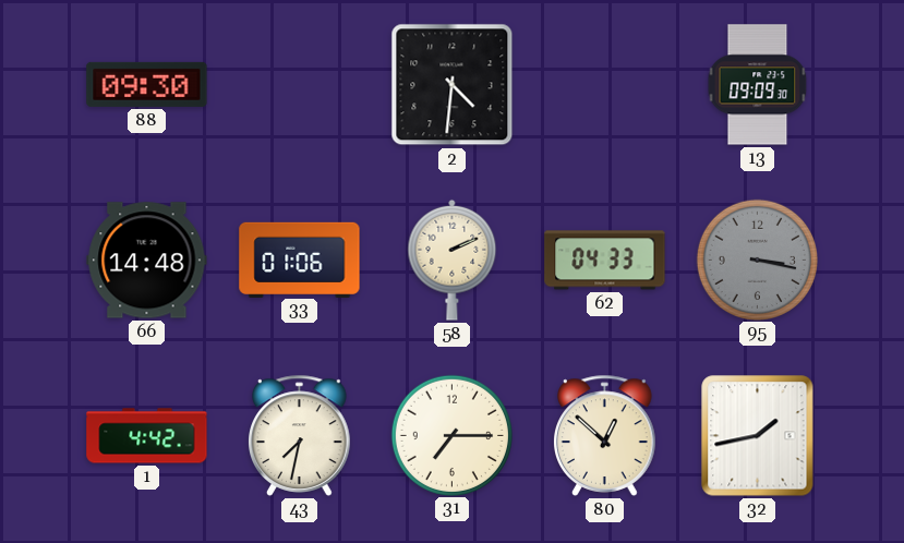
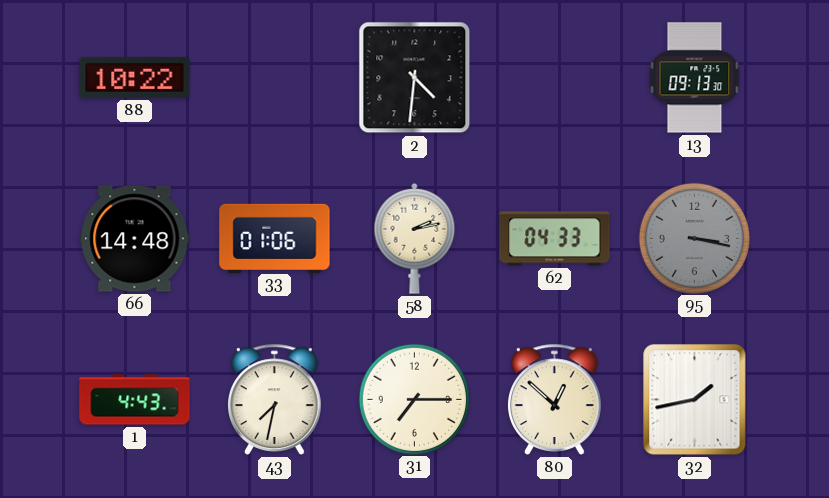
88: 09:30 -> 10:22
13: 09:09 -> 09:13
58: 2:11 -> 2:13
1: 4:42 -> 4:43
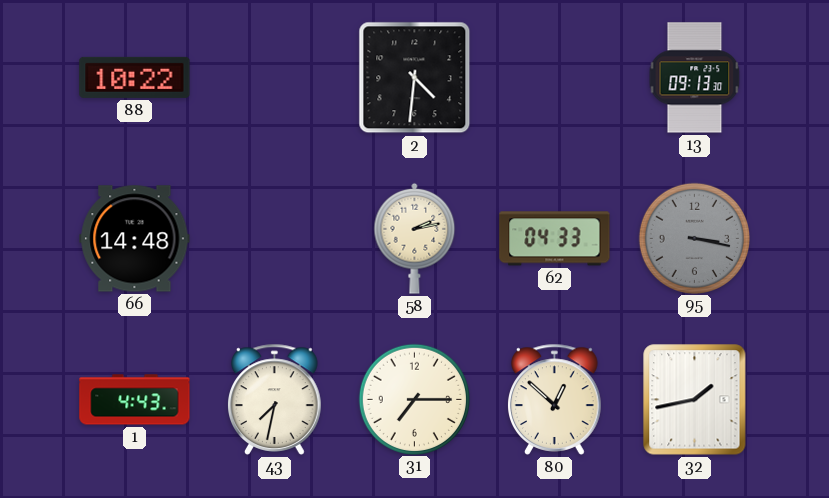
33: 01:06 -> none
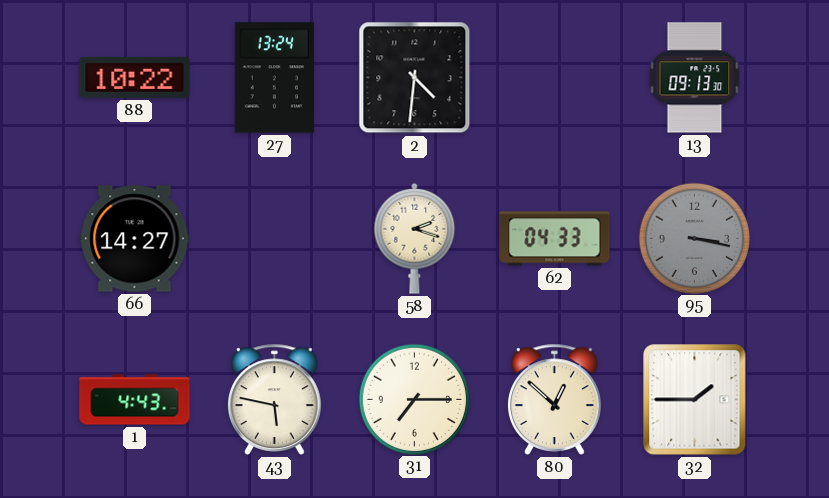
27: none -> 13:24
66: 14:48 -> 14:27
58: 2:13 -> 2:18
43: 7:32 -> 5:47
32: 1:43 -> 1:45
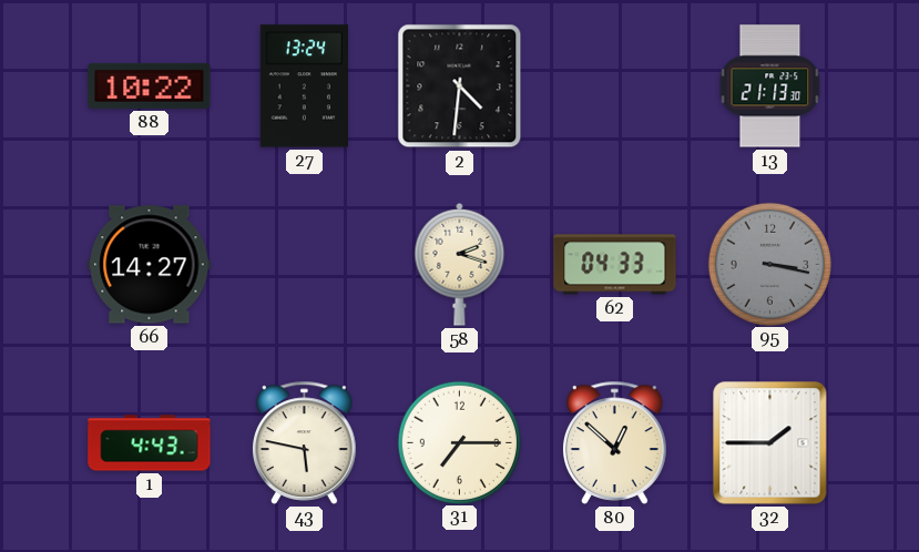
13: 09:13 -> 21:13
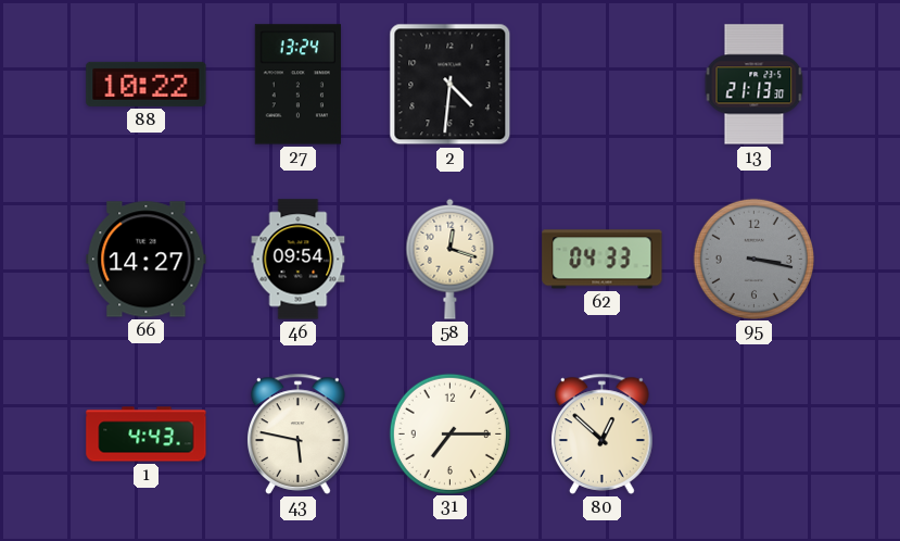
46: none -> 09:54
58: 2:18 -> 12:18
32: 1:45 -> none
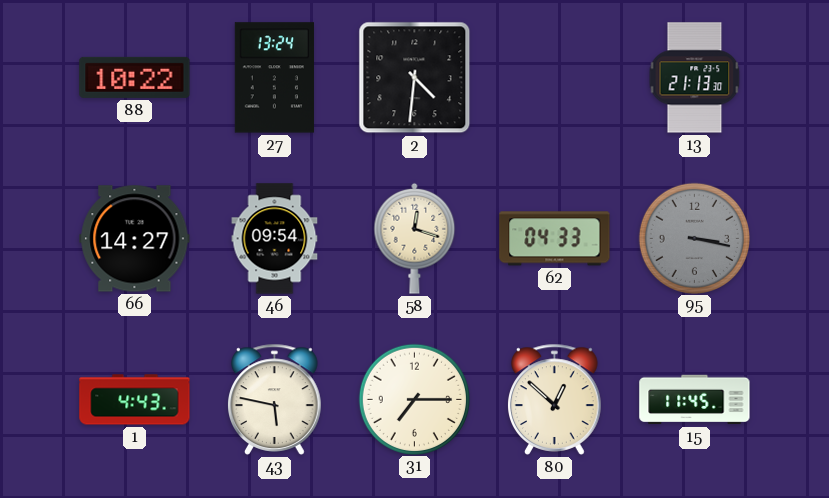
15: none -> 11:45
